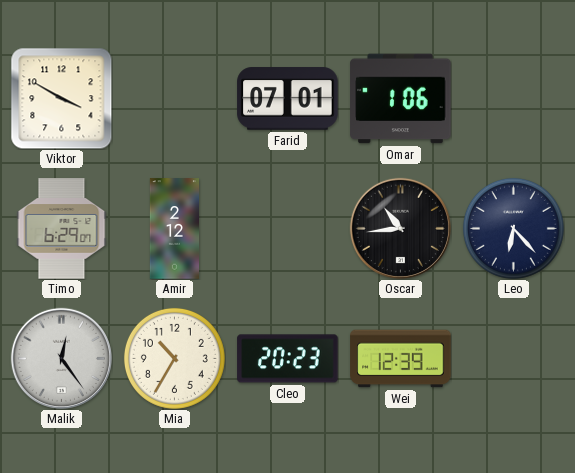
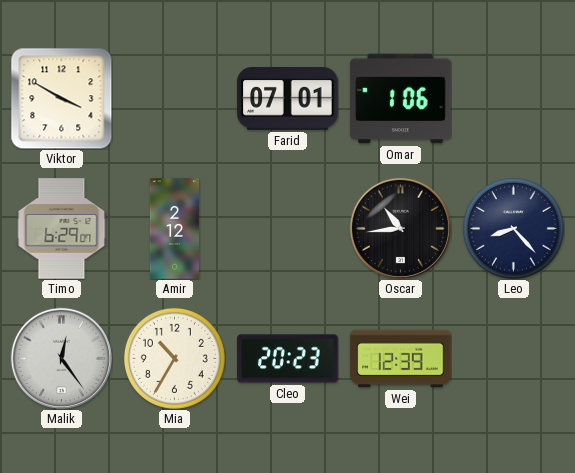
Leo: 6:23 -> 8:23
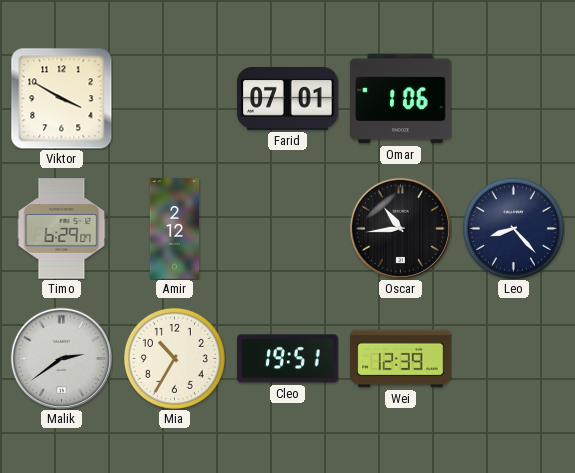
Malik: 12:24 -> 2:39
Cleo: 20:23 -> 19:51
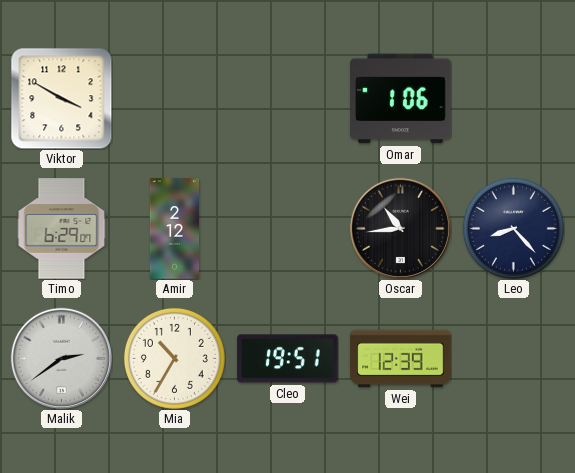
Farid: 07:01 -> none
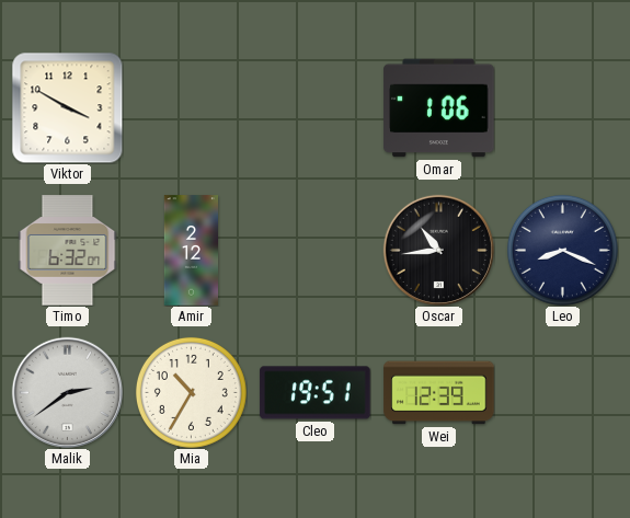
Timo: 6:29 -> 6:32
Leo: 8:23 -> 8:19
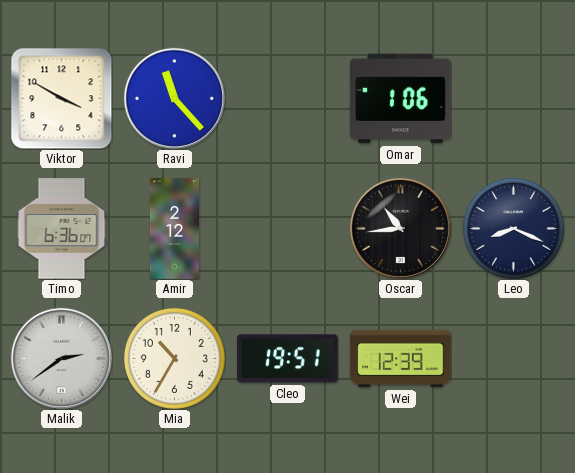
Ravi: none -> 11:23
Timo: 6:32 -> 6:36
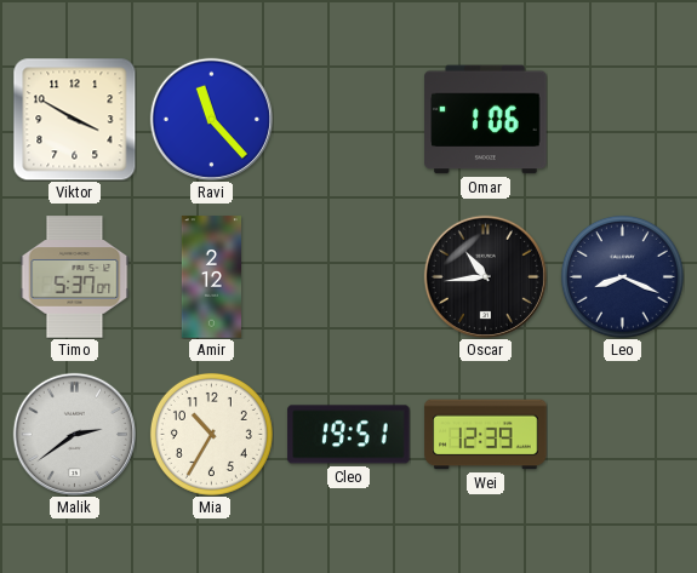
Timo: 6:36 -> 5:37
